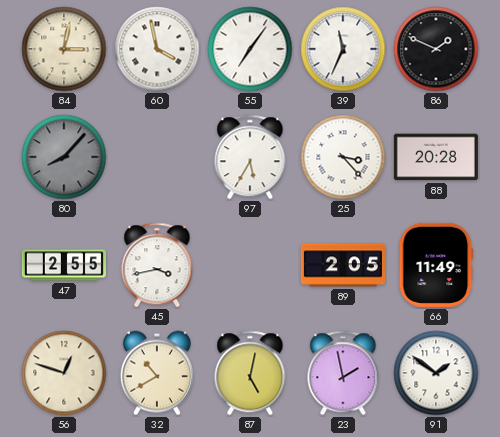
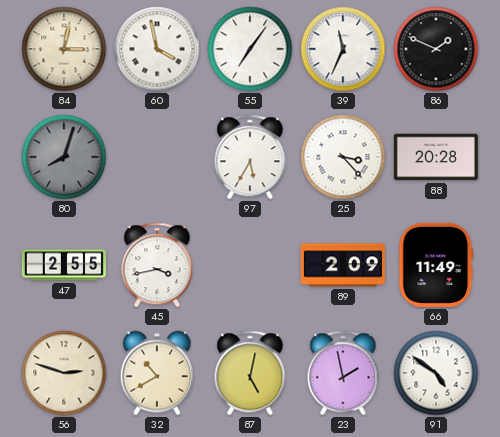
80: 8:07 -> 8:03
89: 2:05 -> 2:09
56: 12:48 -> 2:48
91: 1:51 -> 4:51
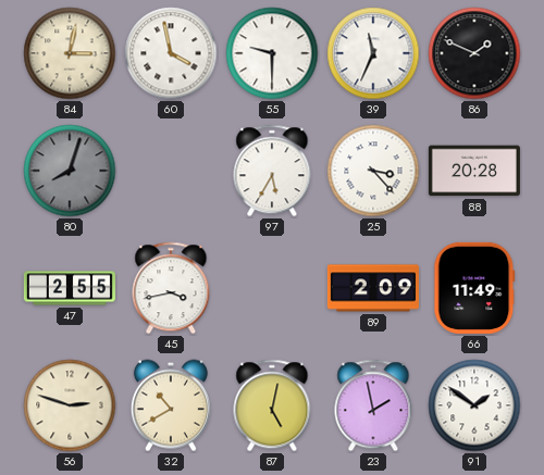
55: 7:06 -> 9:30
91: 4:51 -> 1:51
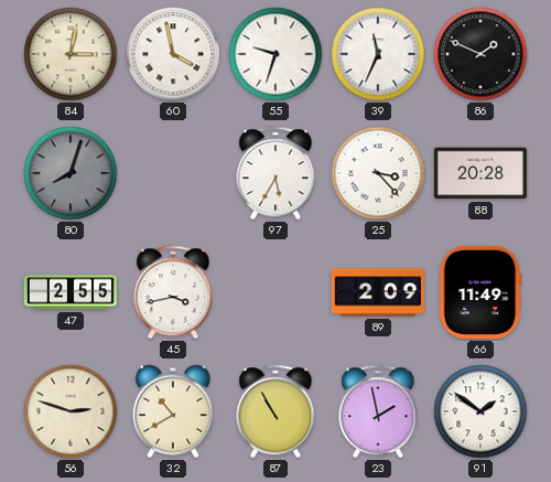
55: 9:30 -> 9:33
87: 5:02 -> 10:55
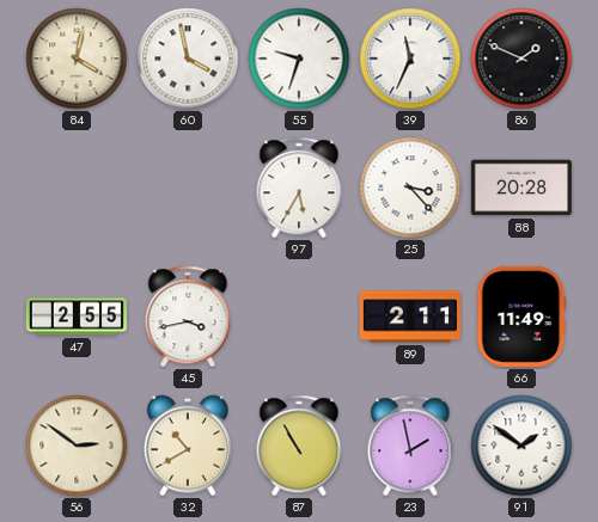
84: 3:02 -> 4:02
80: 8:03 -> none
89: 2:09 -> 2:11
56: 2:48 -> 2:51
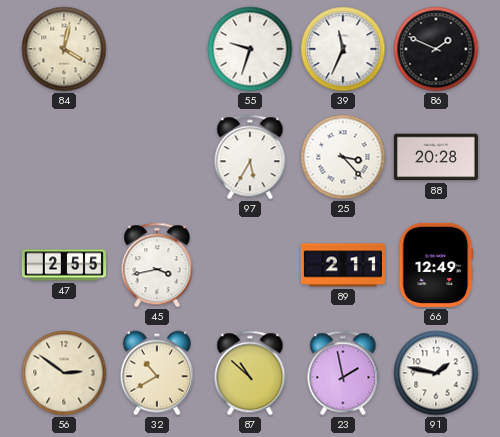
60: 3:58 -> none
66: 11:49 -> 12:49
87: 10:55 -> 10:52
91: 1:51 -> 1:47
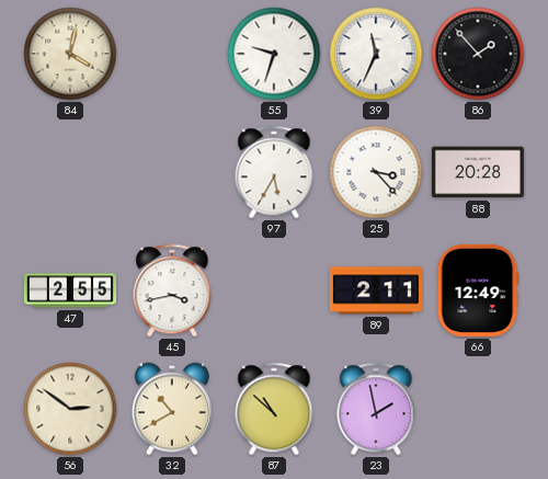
86: 1:49 -> 1:53
91: 1:47 -> none
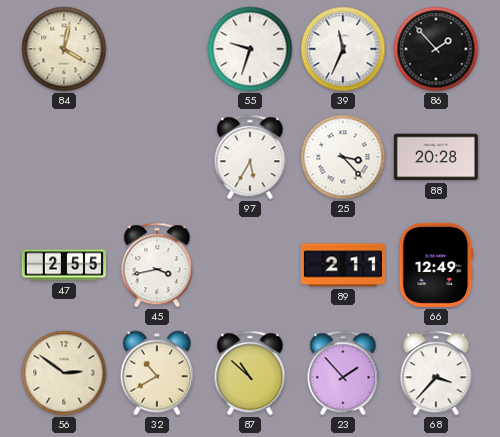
23: 1:58 -> 1:53
68: none -> 3:37
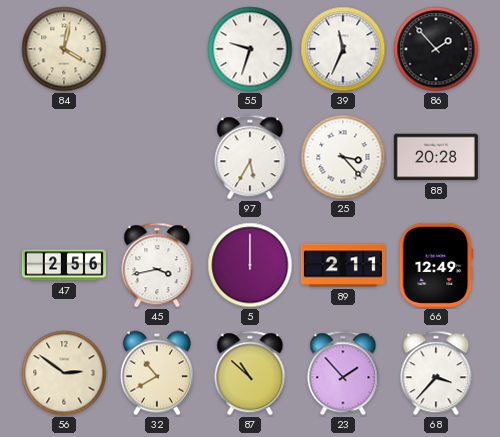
47: 2:55 -> 2:56
5: none -> 12:00
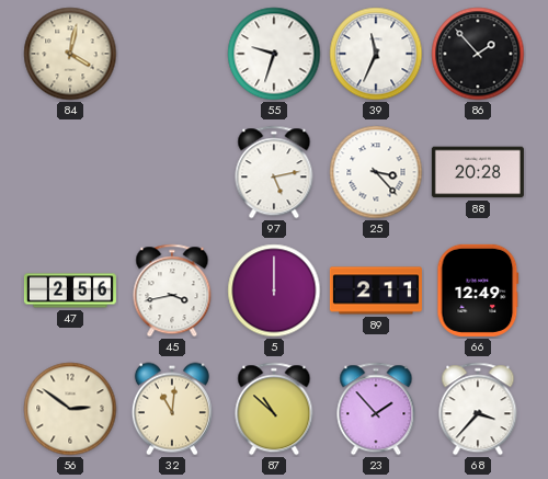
97: 5:35 -> 5:13
32: 10:40 -> 11:01
